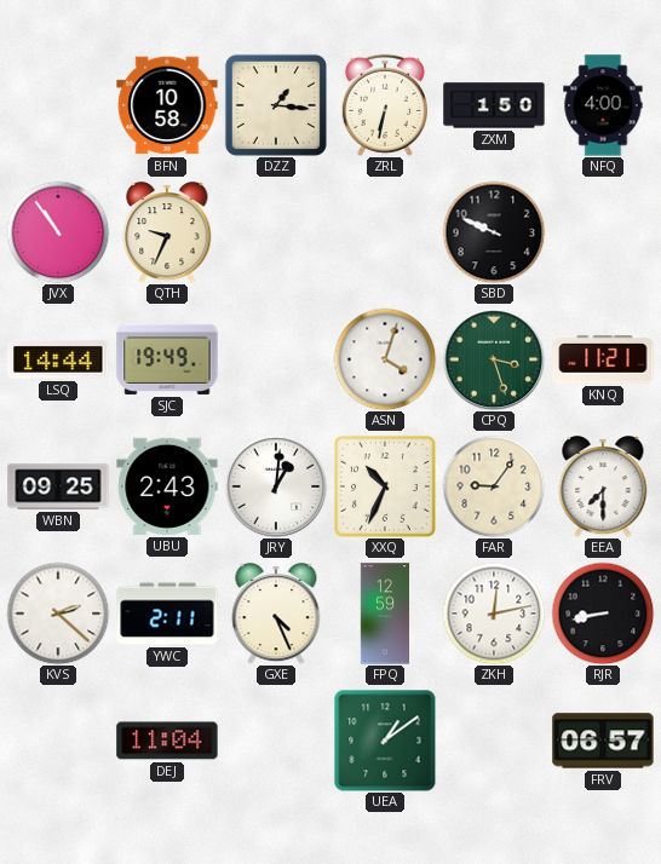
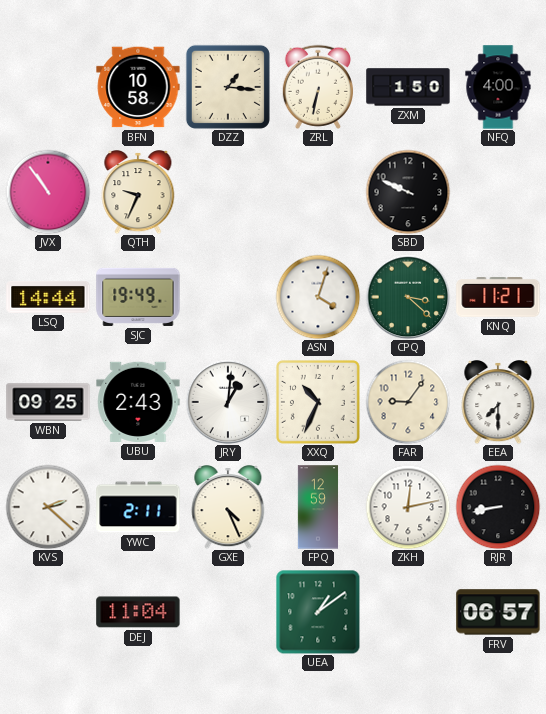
CPQ: 3:27 -> 3:22
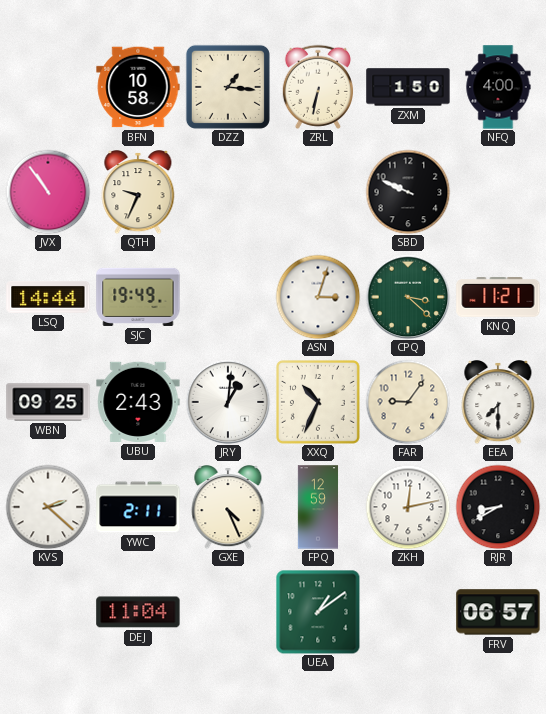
ASN: 4:03 -> 3:03
RJR: 8:43 -> 8:40
